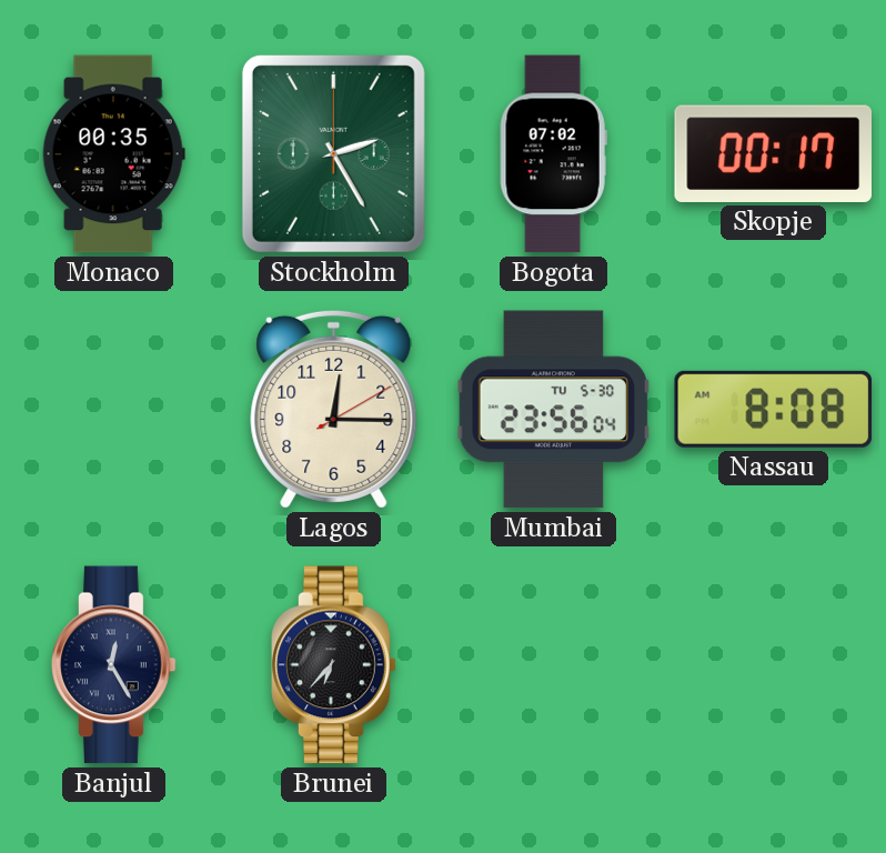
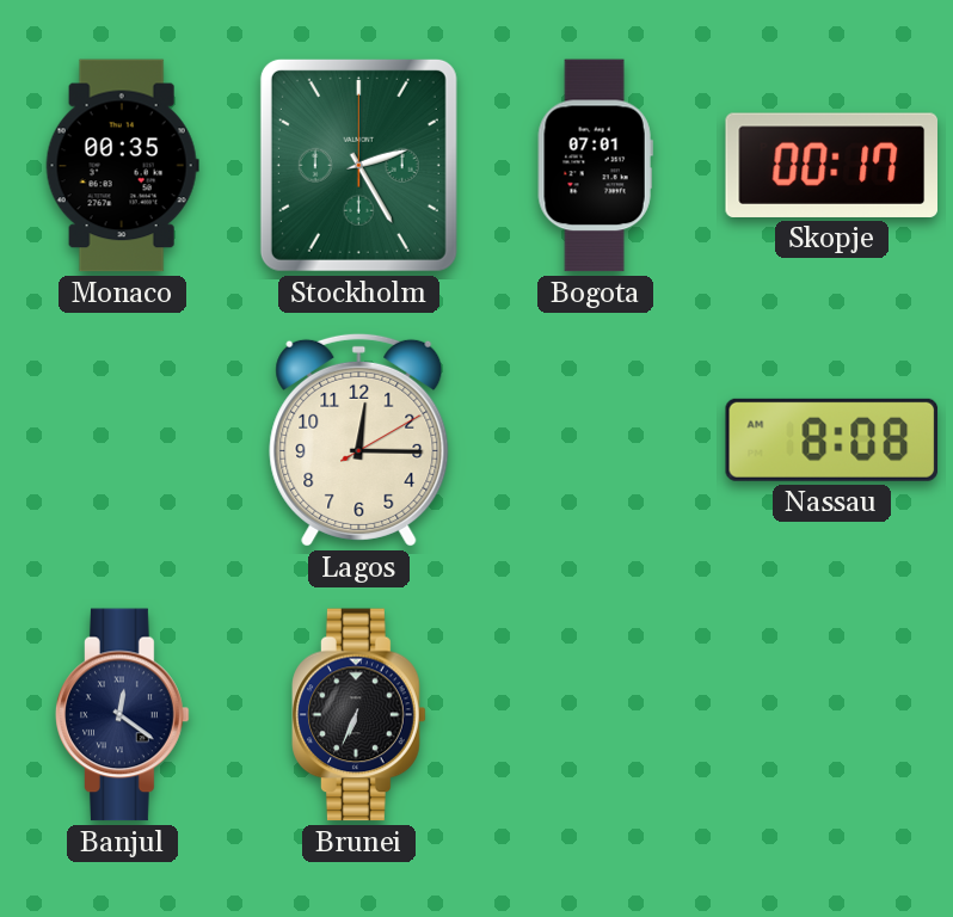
Bogota: 07:02 -> 07:01
Mumbai: 23:56 -> none
Banjul: 12:25 -> 12:21
Brunei: 6:37 -> 6:34
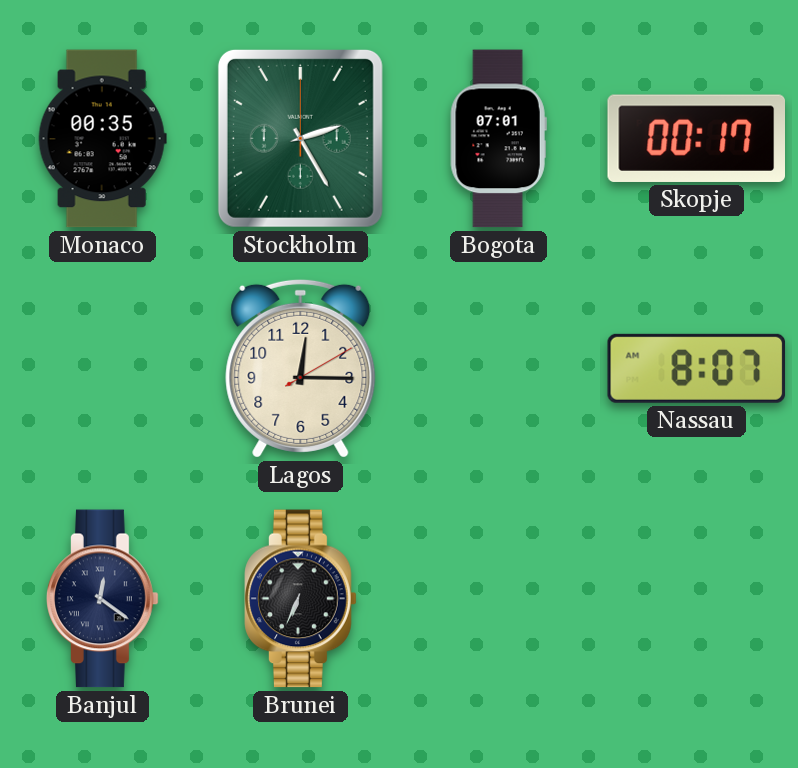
Nassau: 8:08 -> 8:07
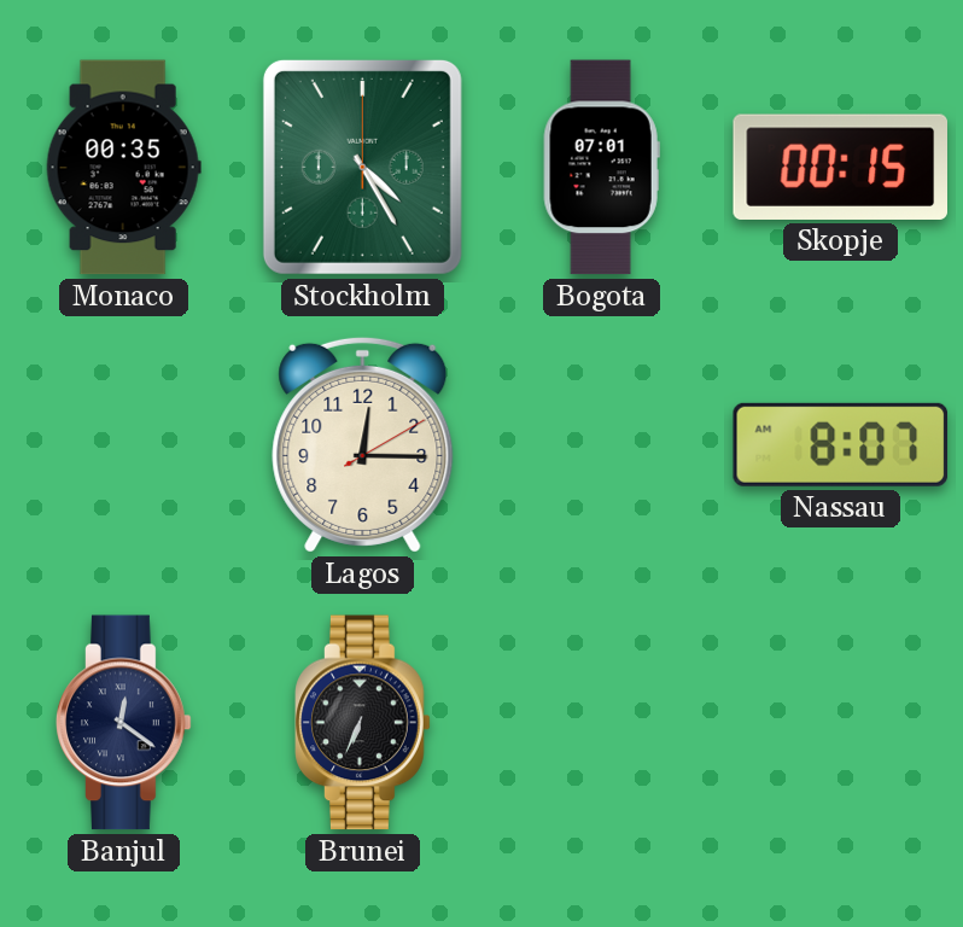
Stockholm: 2:25 -> 4:25
Skopje: 00:17 -> 00:15
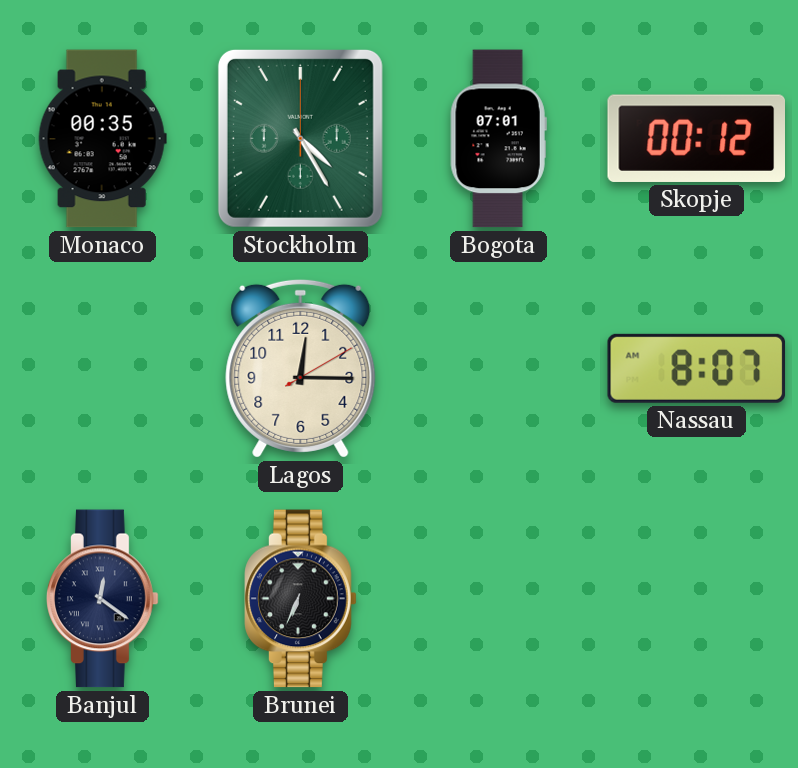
Skopje: 00:15 -> 00:12
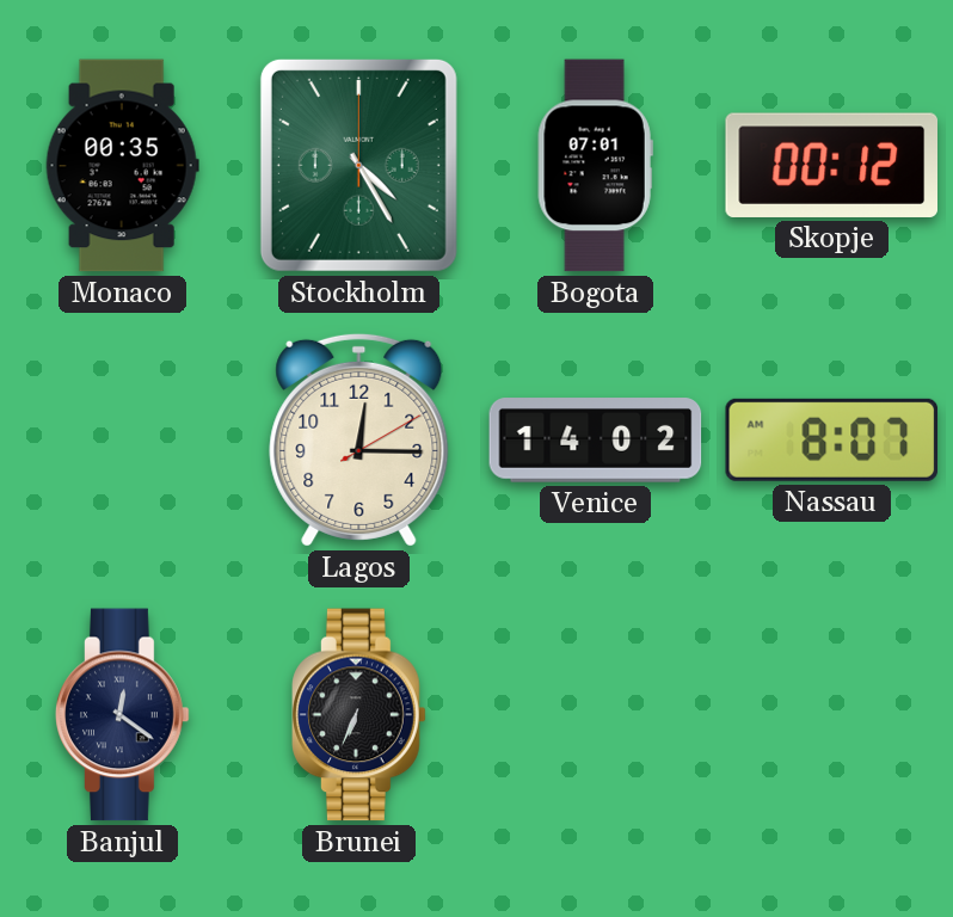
Venice: none -> 14:02
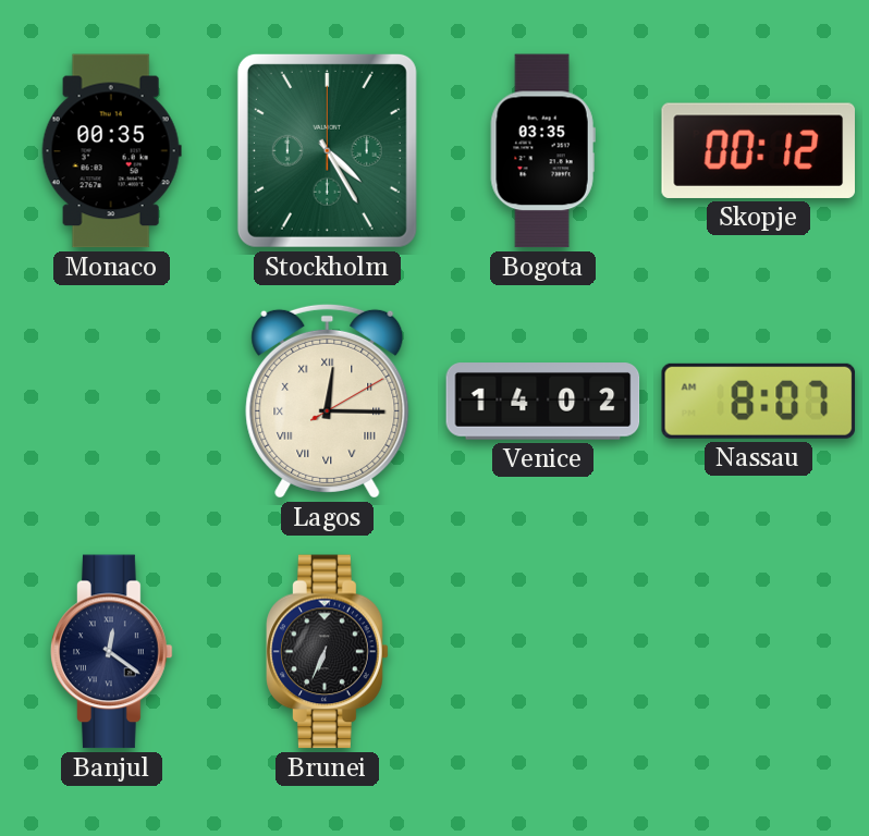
Bogota: 07:01 -> 03:35
Lagos numerals: Arabic -> Roman
